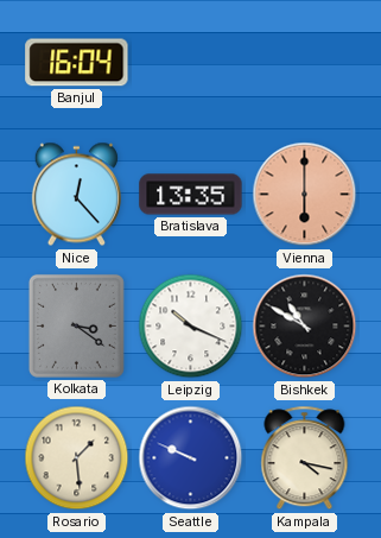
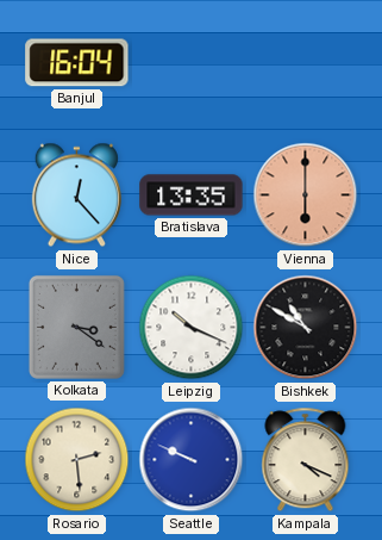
Rosario: 1:29 -> 2:29
Kampala: 4:17 -> 4:19
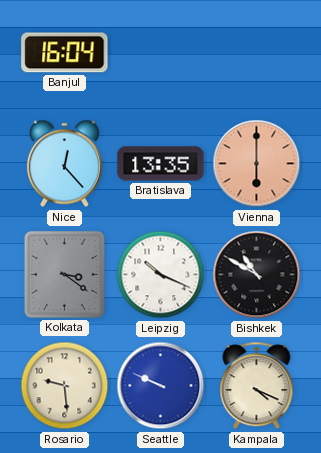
Rosario: 2:29 -> 9:29
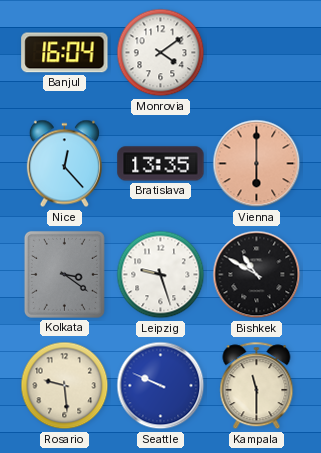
Monrovia: none -> 4:09
Leipzig: 10:19 -> 9:27
Kampala: 4:19 -> 11:30
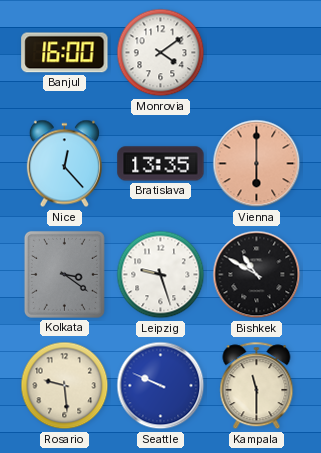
Banjul: 16:04 -> 16:00
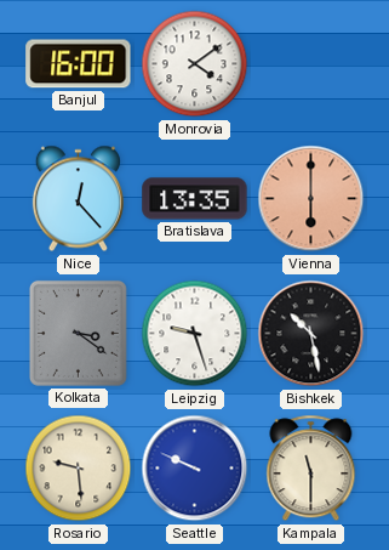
Bishkek: 10:50 -> 10:28
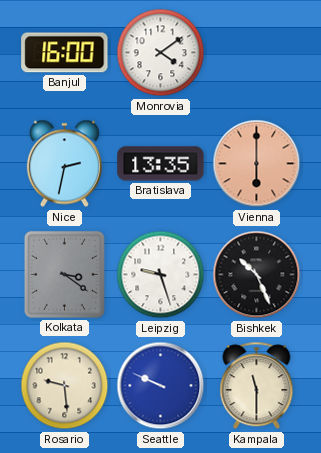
Nice: 12:23 -> 2:32
Bishkek: 10:28 -> 10:26
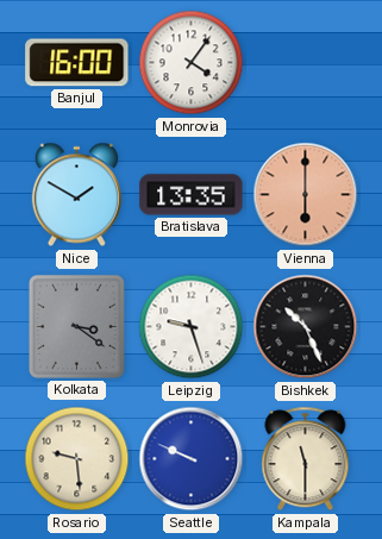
Monrovia: 4:09 -> 4:06
Nice: 2:32 -> 1:50
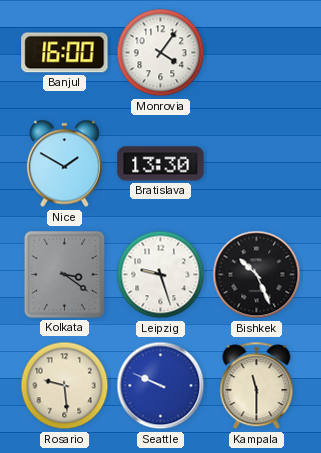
Bratislava: 13:35 -> 13:30
Vienna: 6:00 -> none
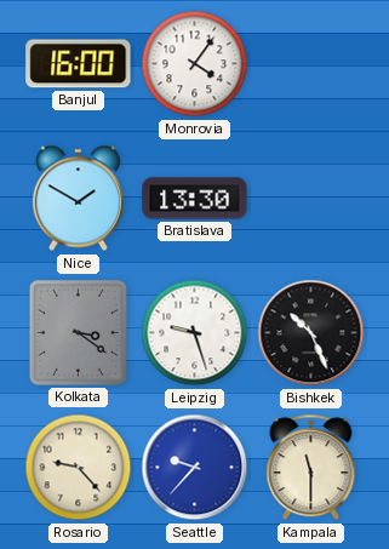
Rosario: 9:29 -> 9:23
Seattle: 9:49 -> 9:37
